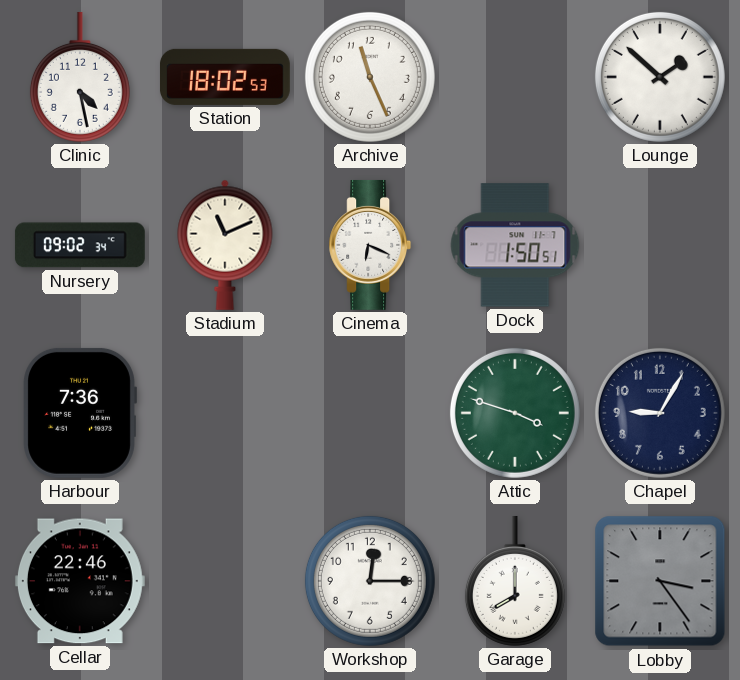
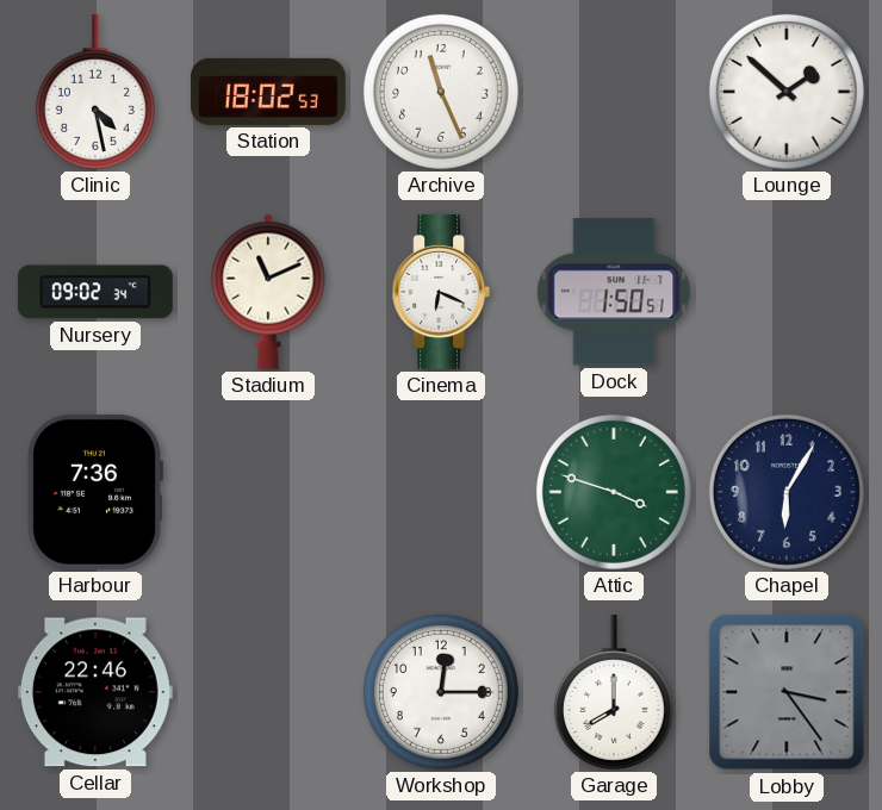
Chapel: 9:05 -> 6:05
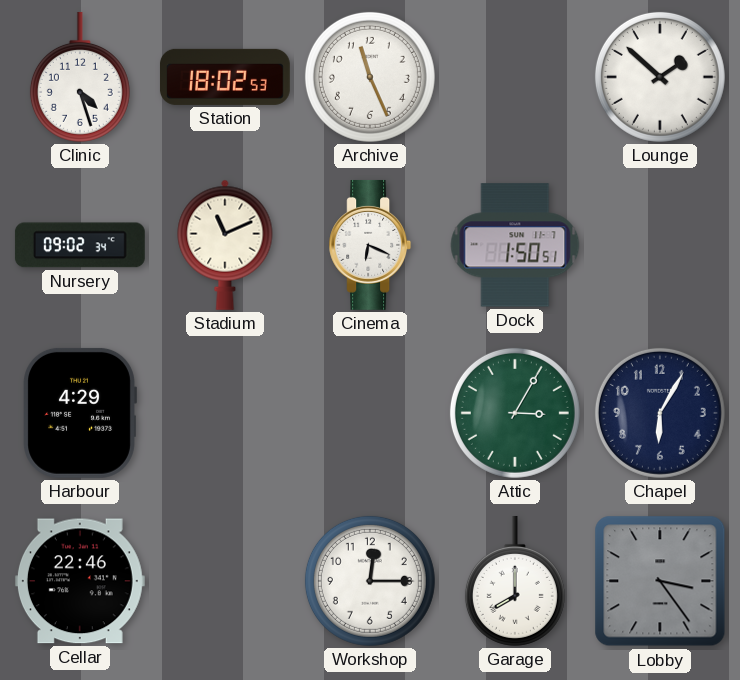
Clinic: 4:28 -> 4:27
Harbour: 7:36 -> 4:29
Attic: 3:48 -> 3:05
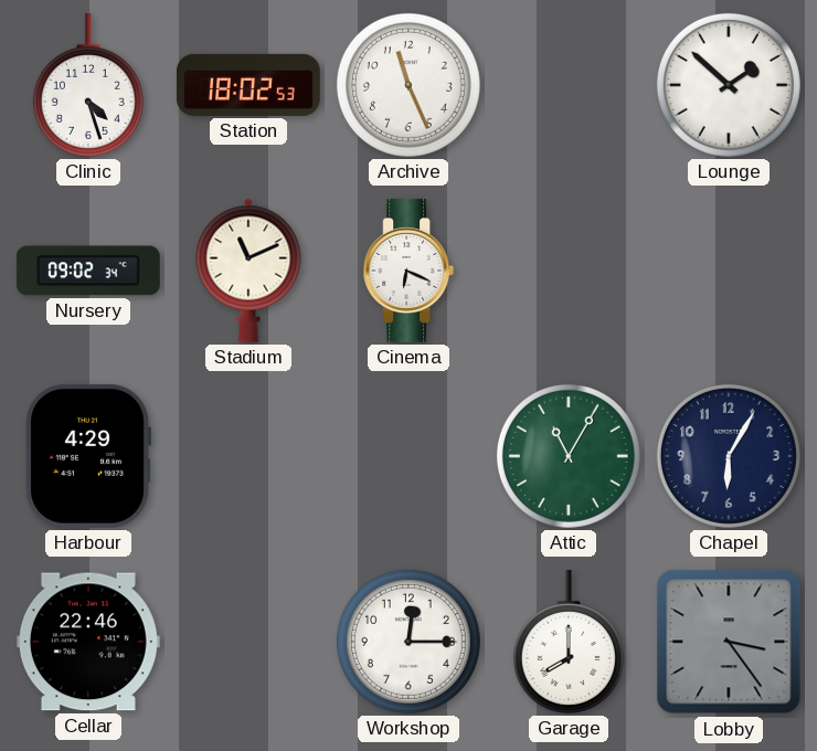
Dock: 1:50 -> none
Attic: 3:05 -> 11:05
